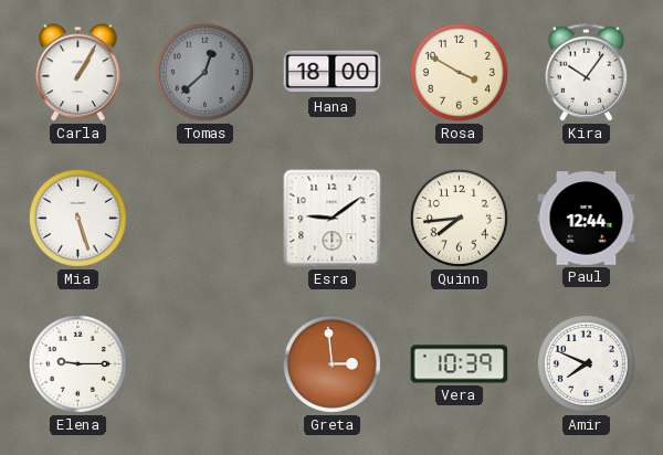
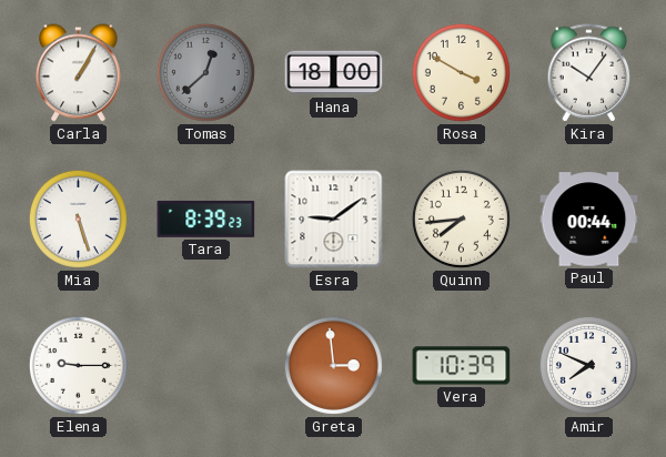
Tara: none -> 8:39
Paul: 12:44 -> 00:44
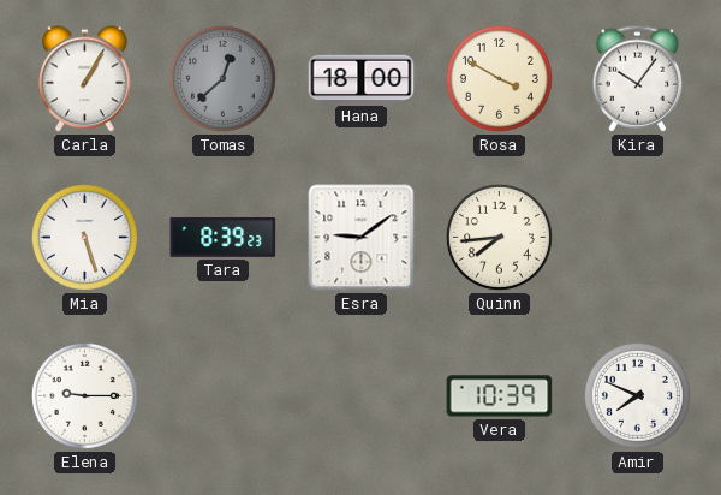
Paul: 00:44 -> none
Greta: 2:59 -> none
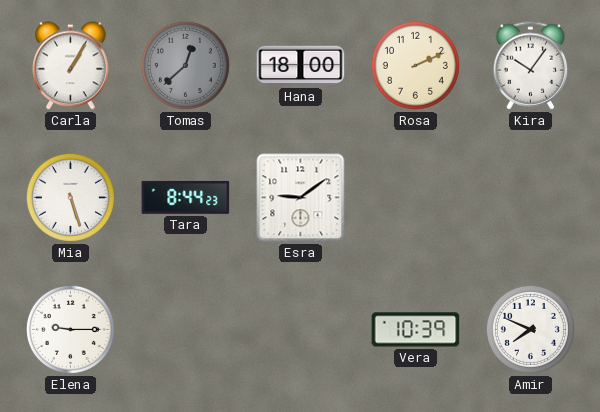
Rosa: 3:50 -> 2:11
Tara: 8:39 -> 8:44
Quinn: 7:44 -> none
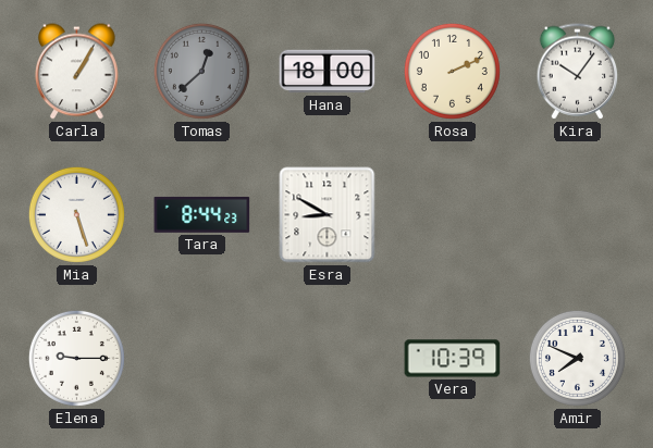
Esra: 9:09 -> 8:50
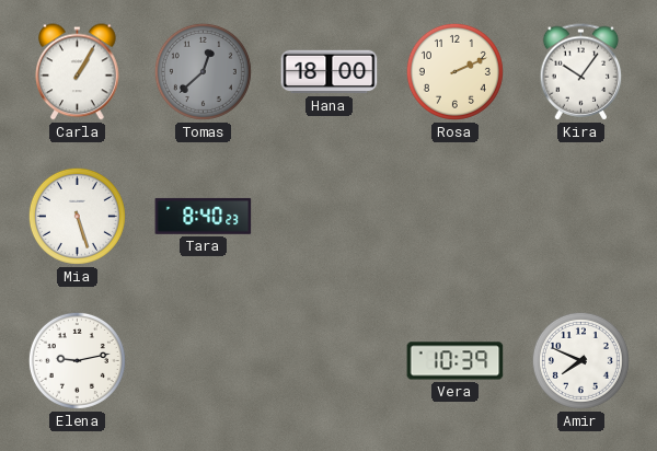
Tara: 8:44 -> 8:40
Esra: 8:50 -> none
Elena: 9:15 -> 9:13
